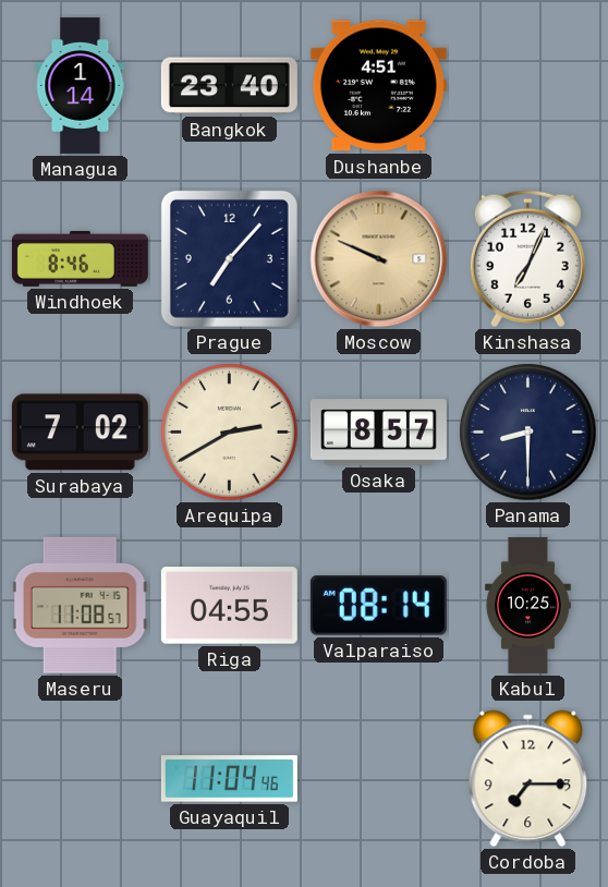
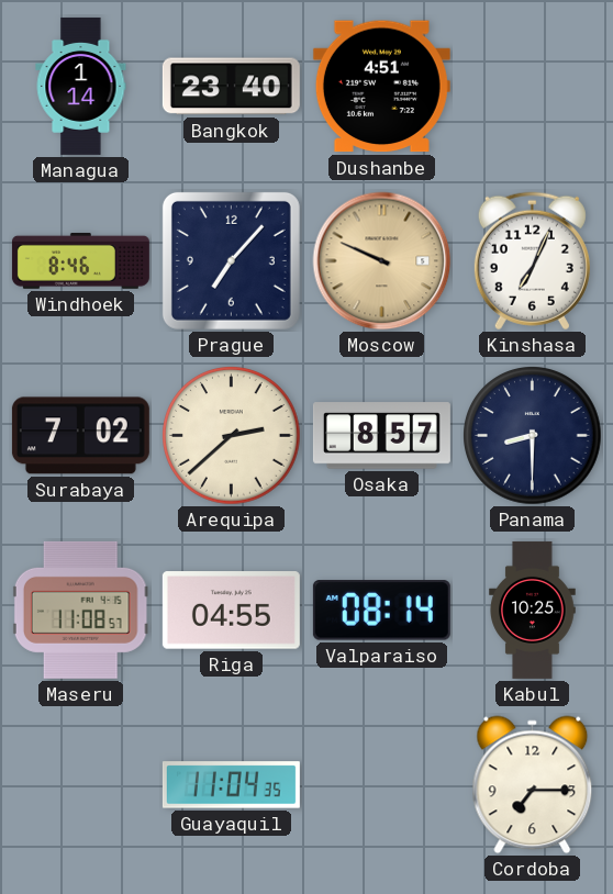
Arequipa: 2:40 -> 2:38
Guayaquil: 11:04:46 -> 11:04:35
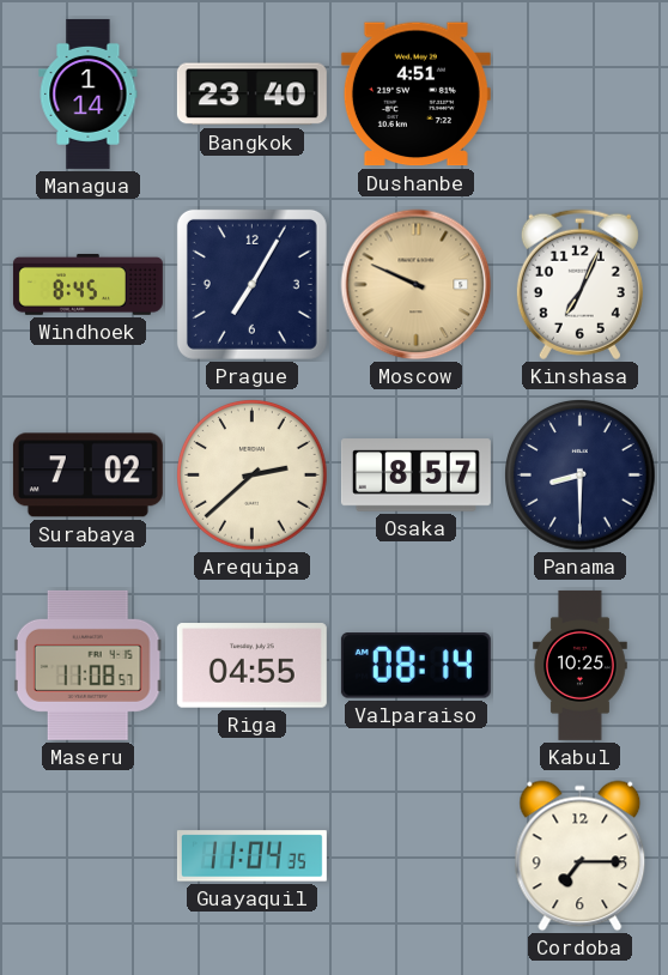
Windhoek: 8:46 -> 8:45
Prague: 7:07 -> 7:05
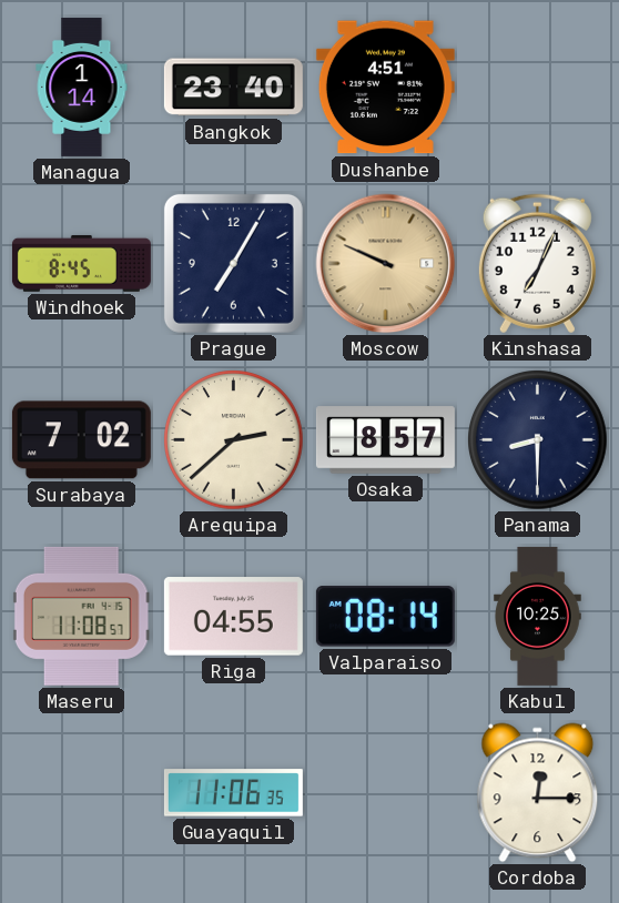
Guayaquil: 11:04 -> 11:06
Cordoba: 7:15 -> 12:15
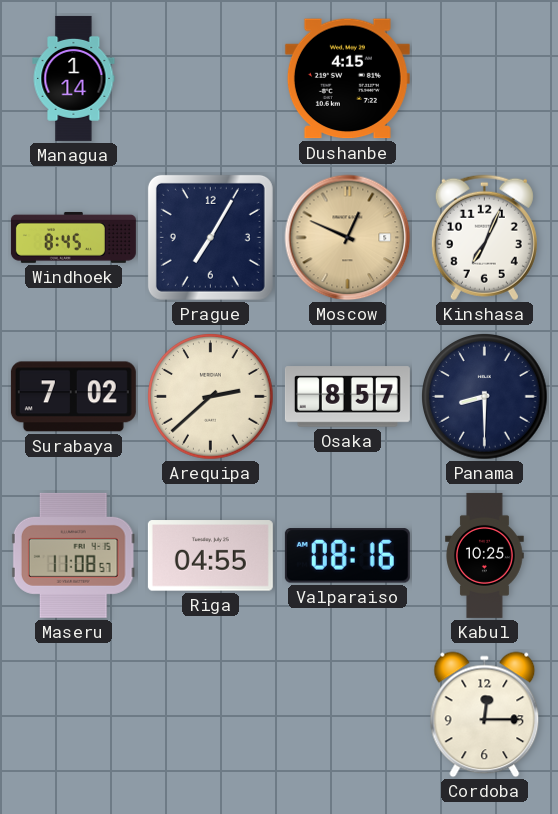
Bangkok: 23:40 -> none
Dushanbe: 4:51 -> 4:15
Moscow: 9:49 -> 12:49
Valparaiso: 08:14 -> 08:16
Guayaquil: 11:06 -> none
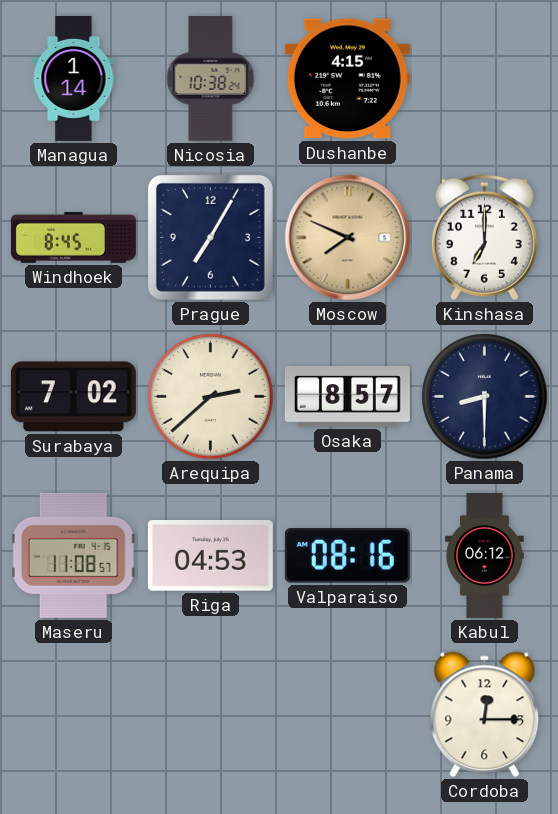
Nicosia: none -> 10:38
Moscow: 12:49 -> 7:49
Kinshasa: 7:04 -> 7:00
Riga: 04:55 -> 04:53
Kabul: 10:25 -> 06:12
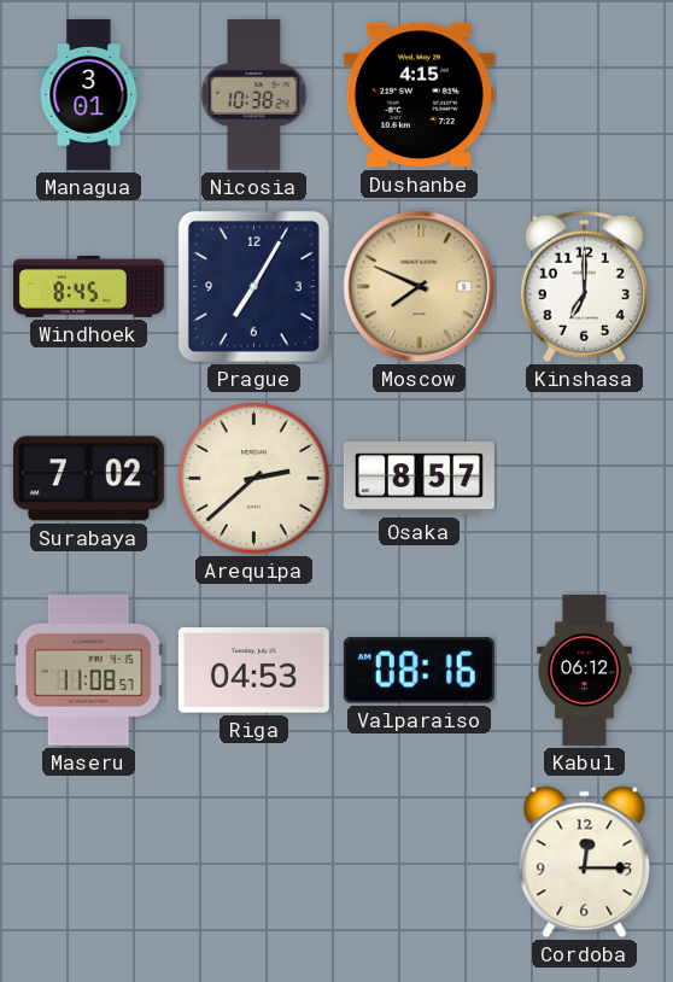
Managua: 1:14 -> 3:01
Panama: 8:30 -> none
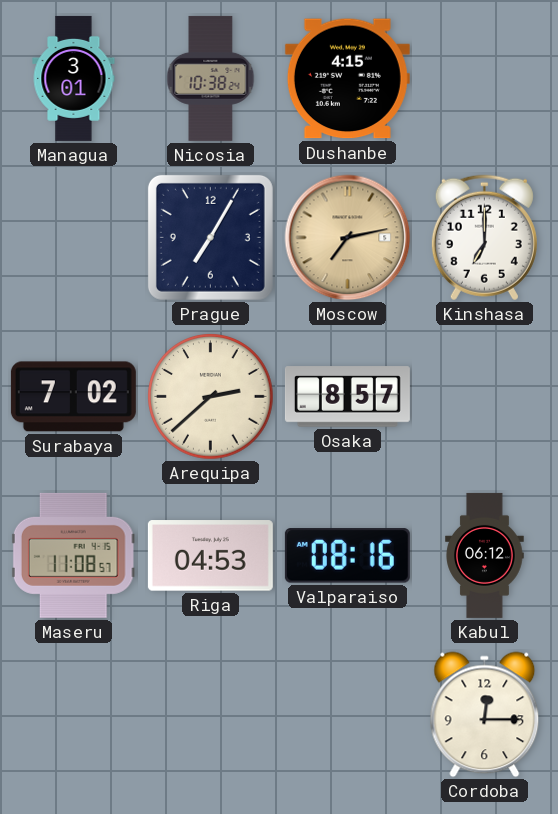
Windhoek: 8:45 -> none
Moscow: 7:49 -> 7:13
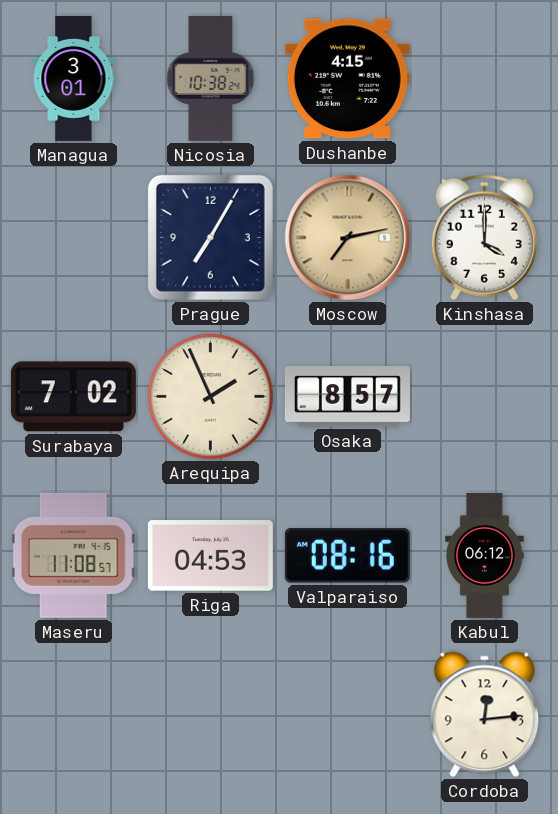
Kinshasa: 7:00 -> 4:00
Arequipa: 2:38 -> 1:56
Cordoba: 12:15 -> 12:14
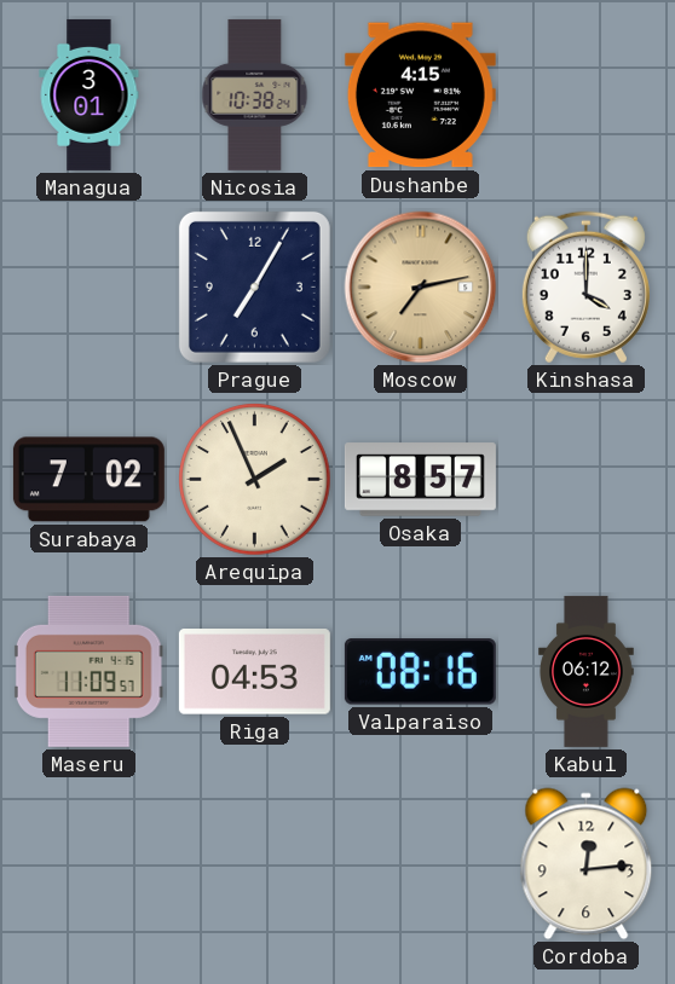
Maseru: 11:08 -> 11:09
